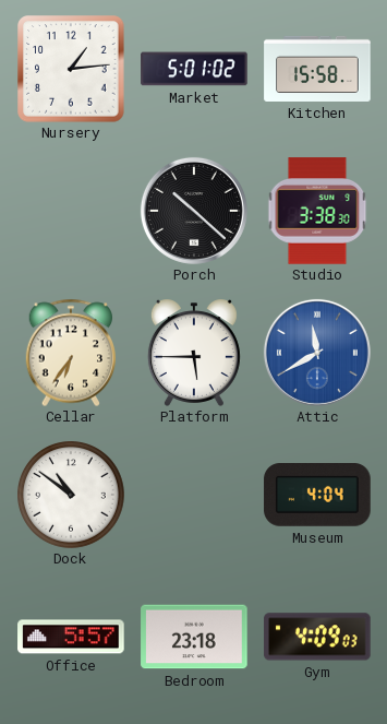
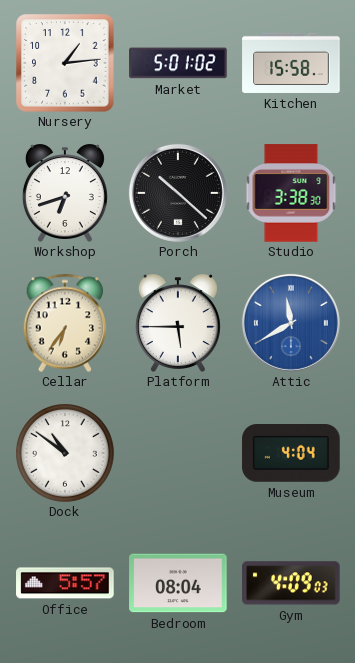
Workshop: none -> 6:42
Bedroom: 23:18 -> 08:04
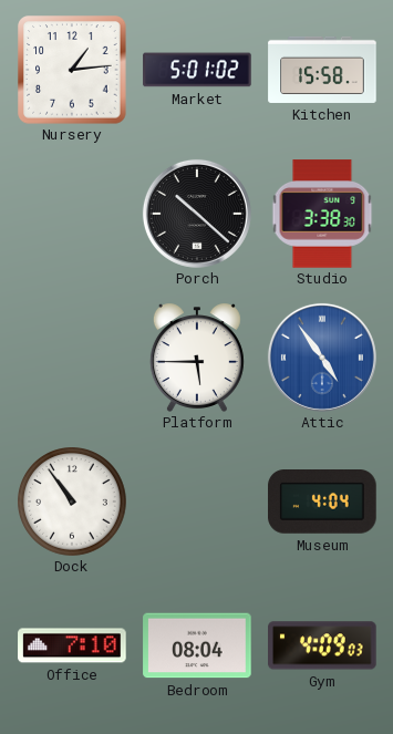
Workshop: 6:42 -> none
Cellar: 6:36 -> none
Attic: 11:40 -> 4:54
Dock: 10:51 -> 10:54
Office: 5:57 -> 7:10
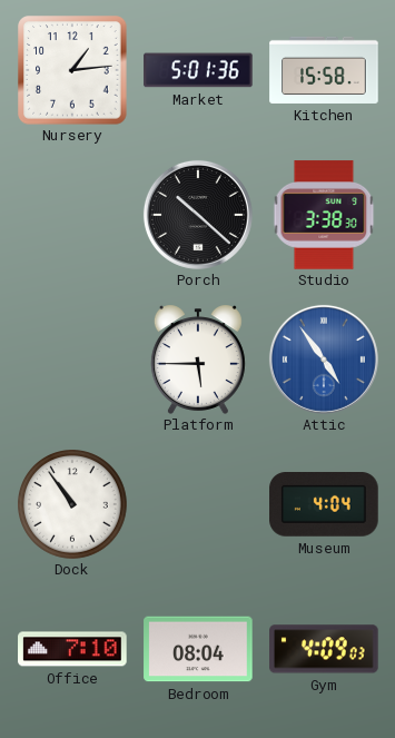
Market: 5:01:02 -> 5:01:36
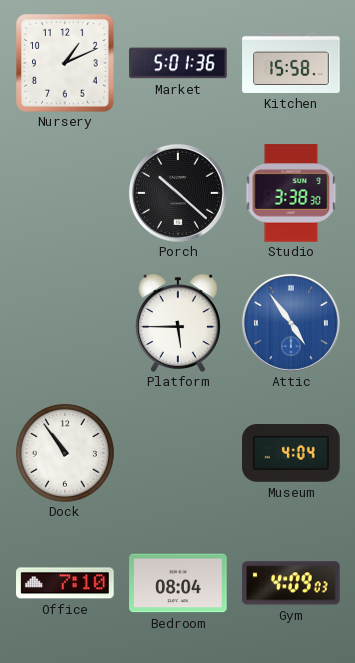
Nursery: 1:14 -> 1:11
